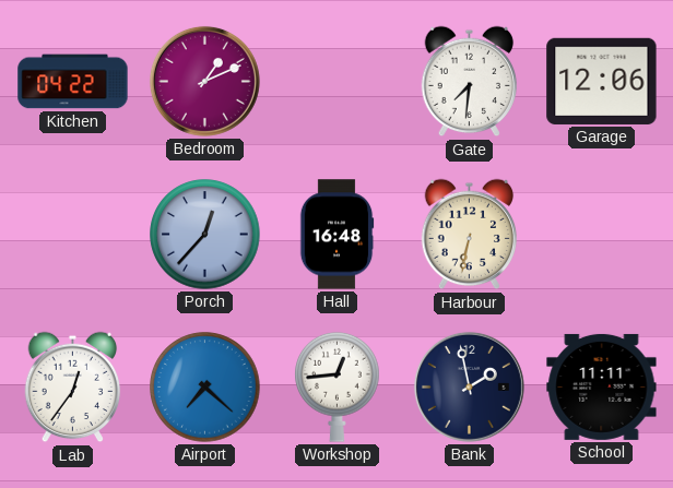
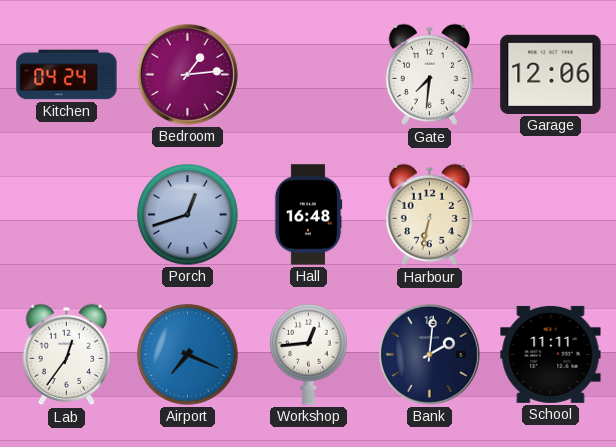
Kitchen: 04:22 -> 04:24
Bedroom: 1:11 -> 1:14
Porch: 12:37 -> 12:42
Airport: 7:22 -> 7:19
Bank: 1:58 -> 2:01
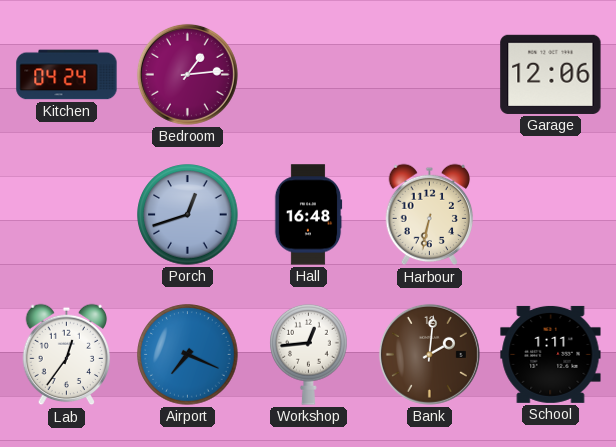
Gate: 7:31 -> none
Bank dial: navy -> brown
School: 11:11 -> 1:11
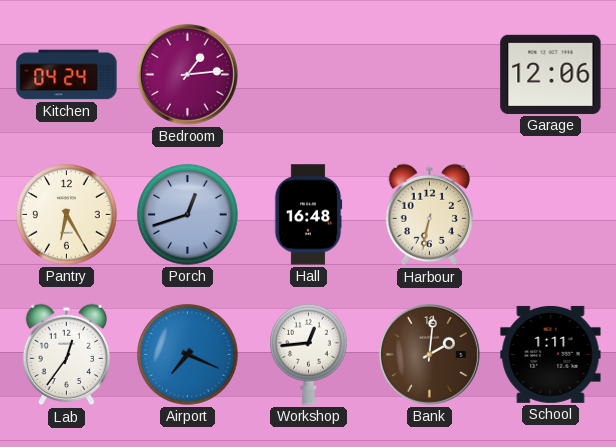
Pantry: none -> 6:25
